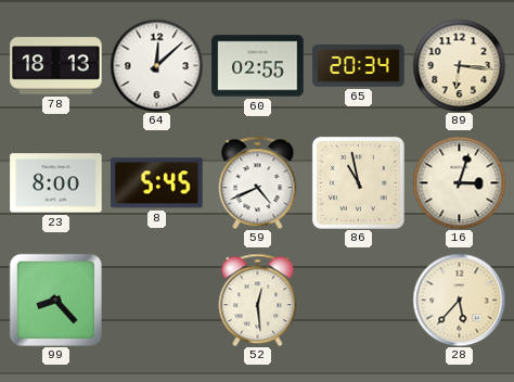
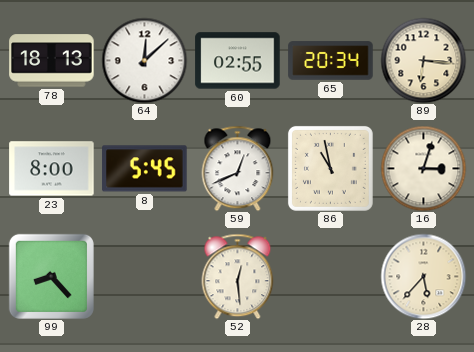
59: 4:41 -> 12:41
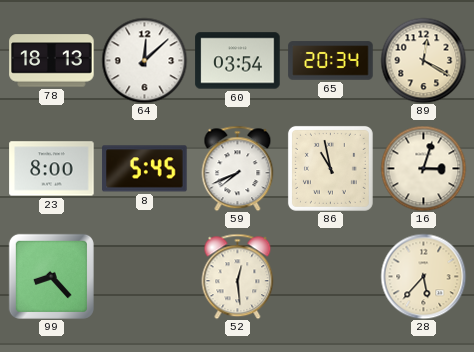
60: 02:55 -> 03:54
89: 6:16 -> 12:20
59: 12:41 -> 7:41
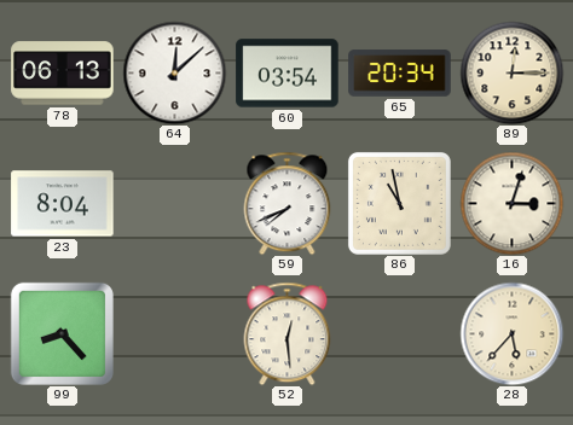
78: 18:13 -> 06:13
89: 12:20 -> 12:15
23: 8:00 -> 8:04
8: 5:45 -> none
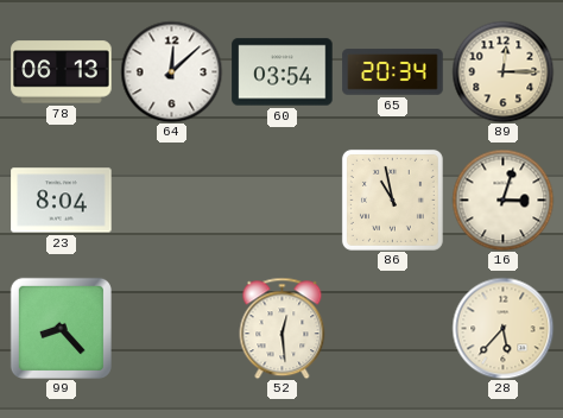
59: 7:41 -> none
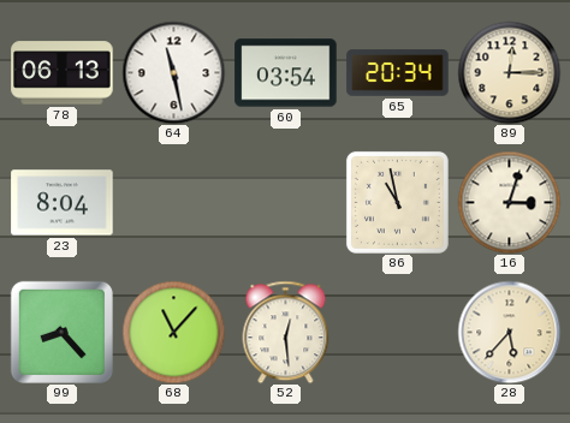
64: 12:08 -> 11:28
68: none -> 11:07
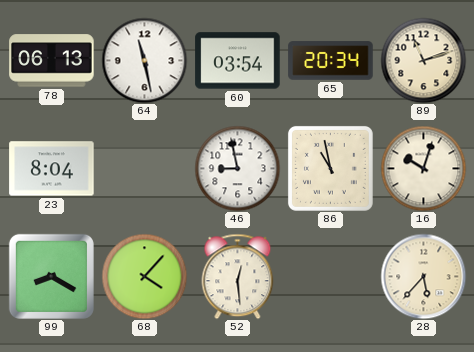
89: 12:15 -> 11:12
46: none -> 8:58
16: 3:03 -> 10:03
99: 8:23 -> 8:20
68: 11:07 -> 4:07
